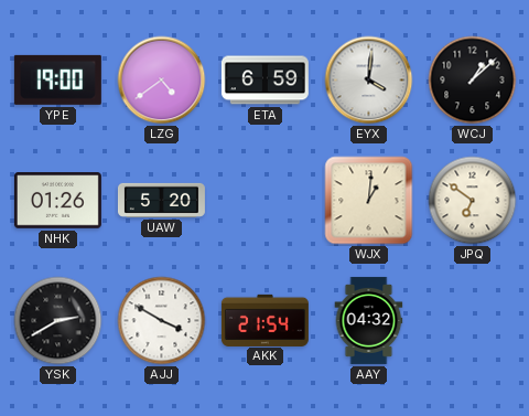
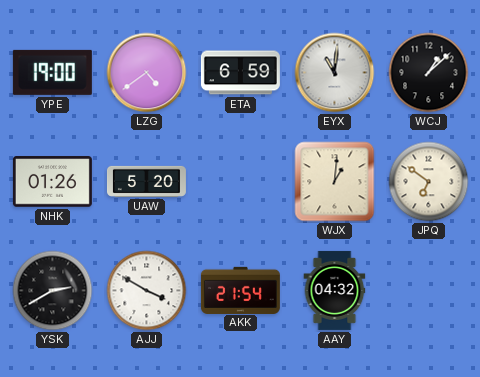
EYX: 4:01 -> 11:01
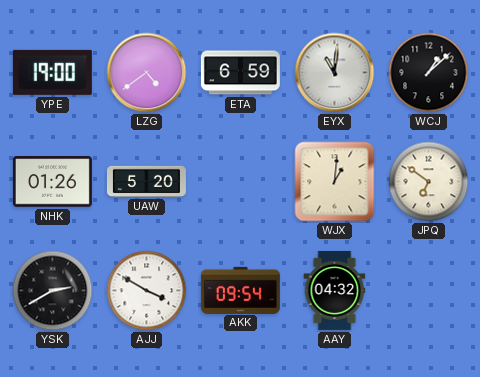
AKK: 21:54 -> 09:54
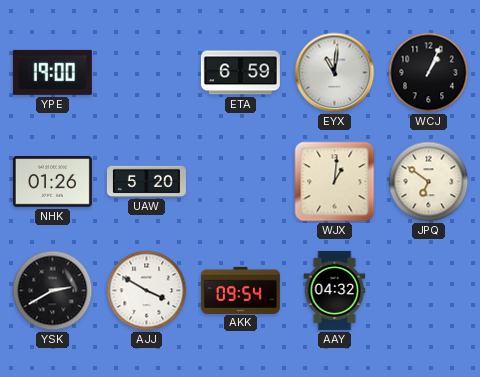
LZG: 4:39 -> none
WCJ: 1:08 -> 1:04
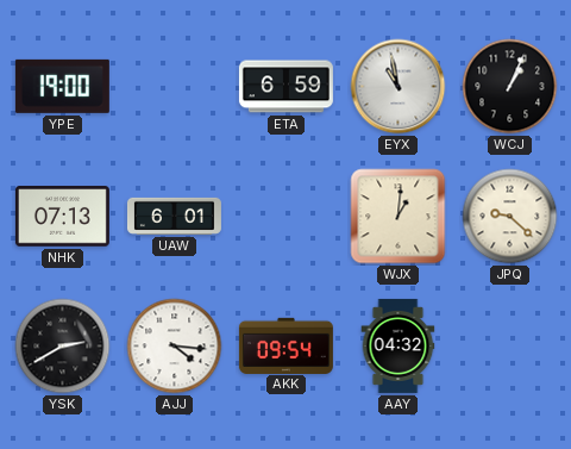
EYX: 11:01 -> 10:58
NHK: 01:26 -> 07:13
UAW: 5:20 -> 6:01
JPQ: 6:51 -> 9:22
AJJ: 3:50 -> 4:16
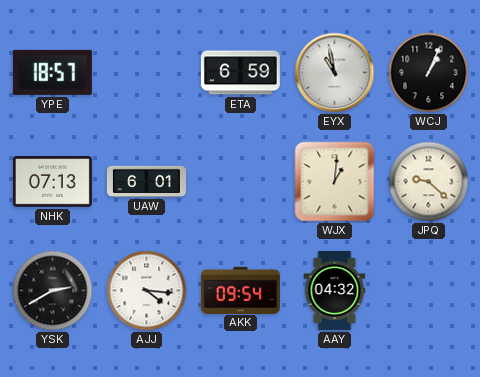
YPE: 19:00 -> 18:57
